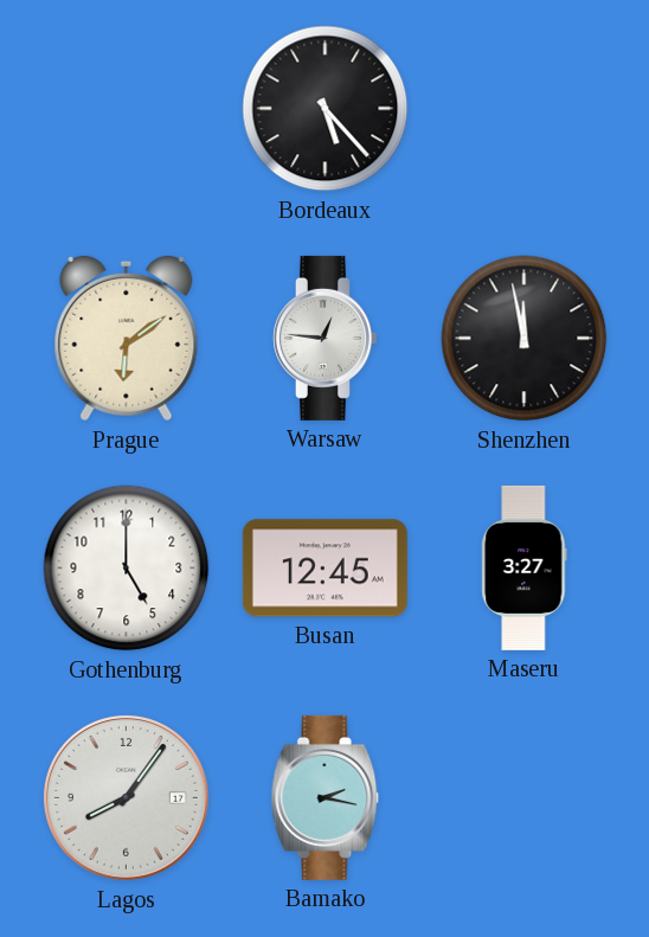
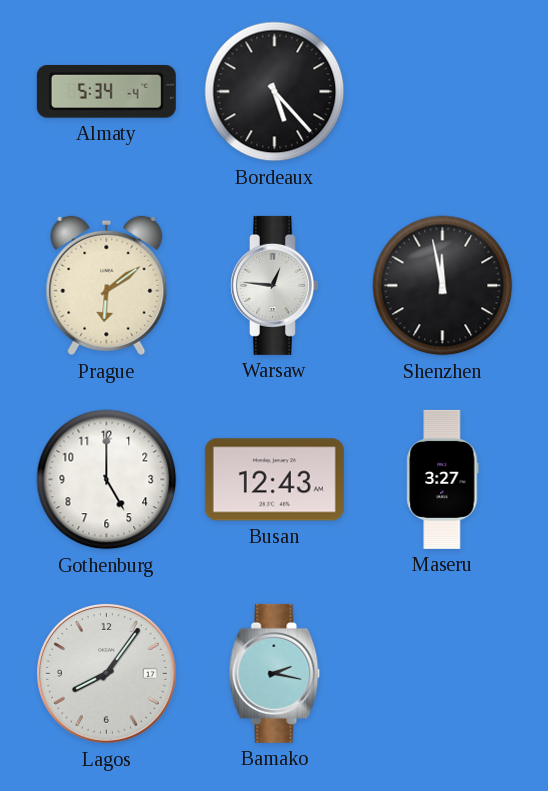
Almaty: none -> 5:34
Busan: 12:45 -> 12:43
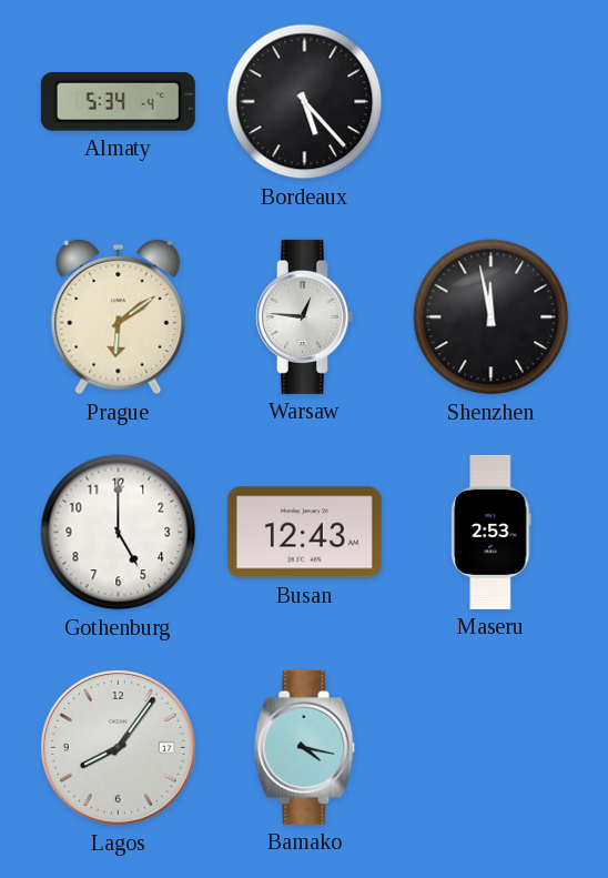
Maseru: 3:27 -> 2:53
Bamako: 2:17 -> 4:17
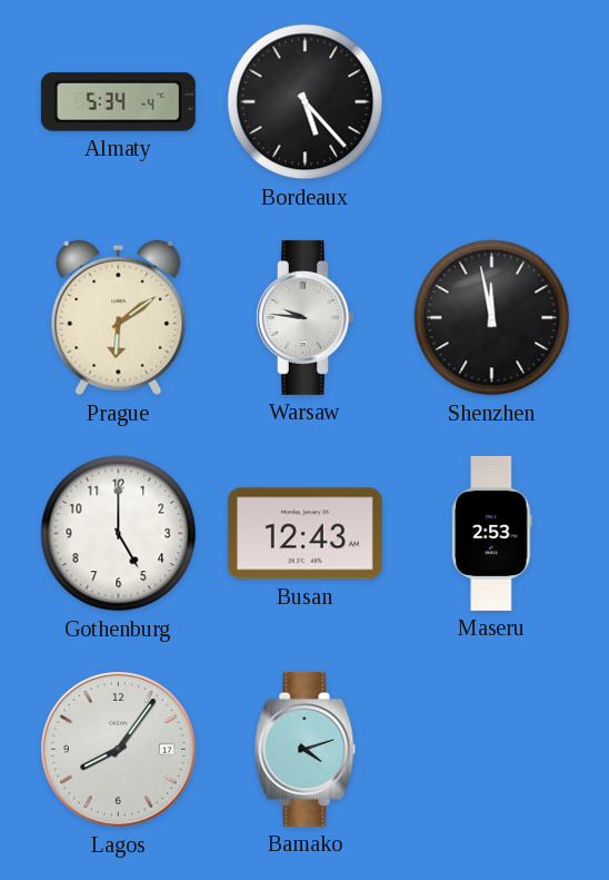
Warsaw: 12:46 -> 9:46
Bamako: 4:17 -> 4:12
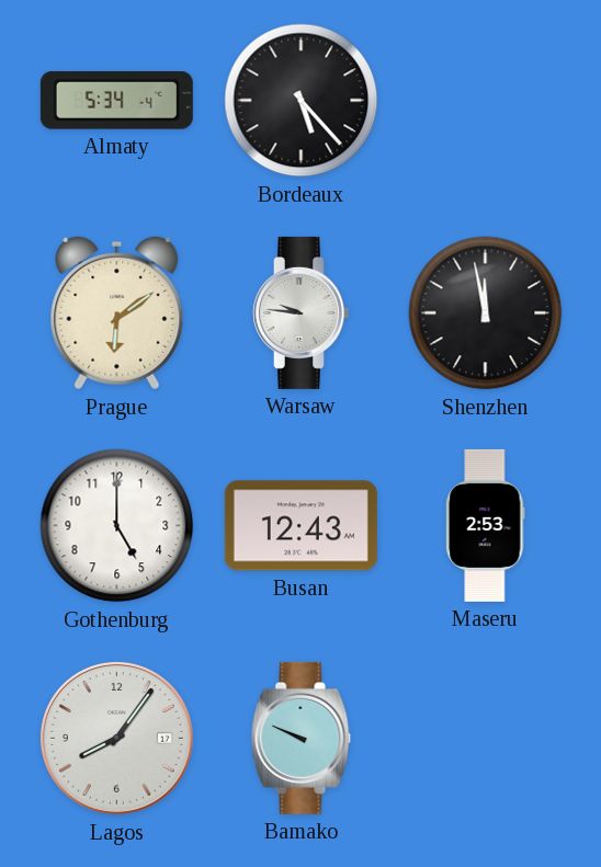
Bamako: 4:12 -> 9:49
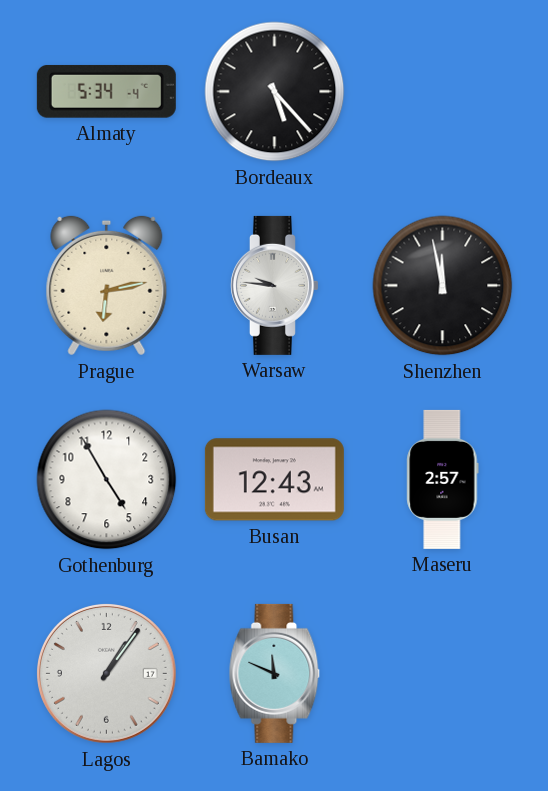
Prague: 6:09 -> 6:13
Gothenburg: 5:00 -> 4:55
Maseru: 2:53 -> 2:57
Lagos: 8:06 -> 1:06
Bamako: 9:49 -> 11:49
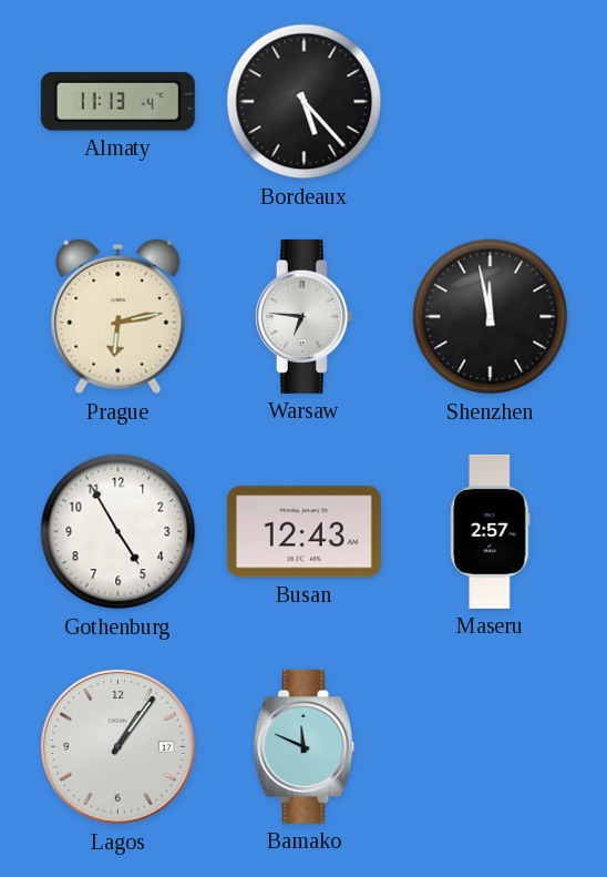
Almaty: 5:34 -> 11:13
Warsaw: 9:46 -> 6:46
